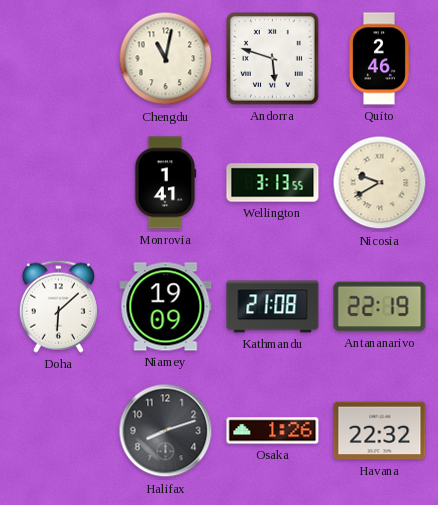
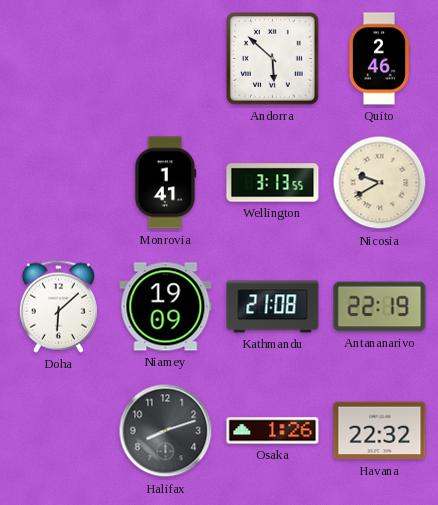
Chengdu: 11:02 -> none
Andorra: 5:48 -> 5:52
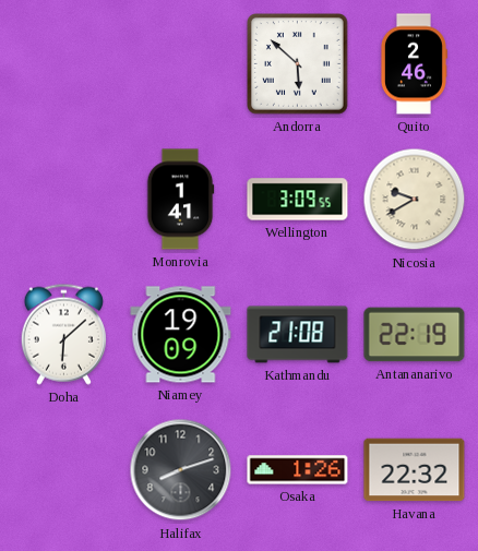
Wellington: 3:13 -> 3:09
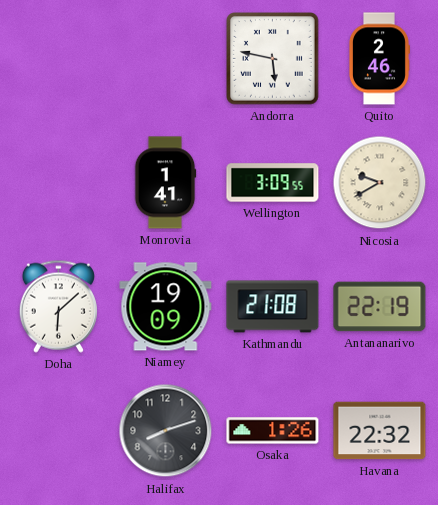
Andorra: 5:52 -> 5:47
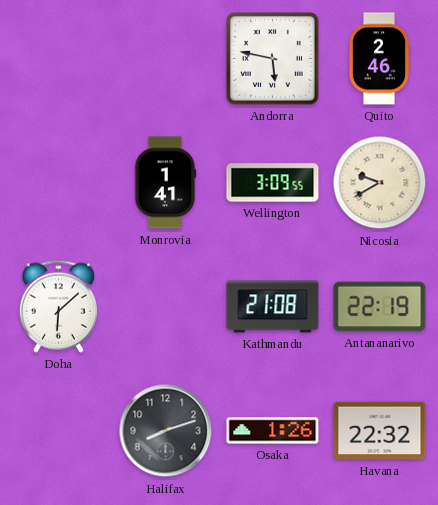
Niamey: 19:09 -> none
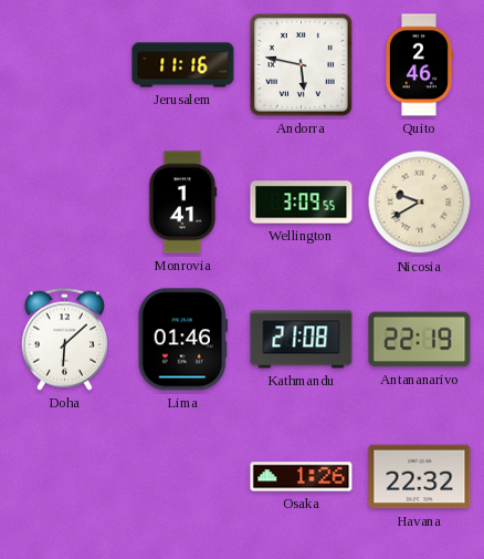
Jerusalem: none -> 11:16
Lima: none -> 01:46
Halifax: 8:12 -> none
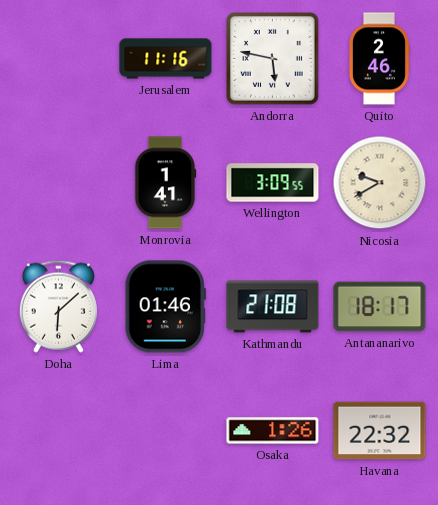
Antananarivo: 22:19 -> 18:17
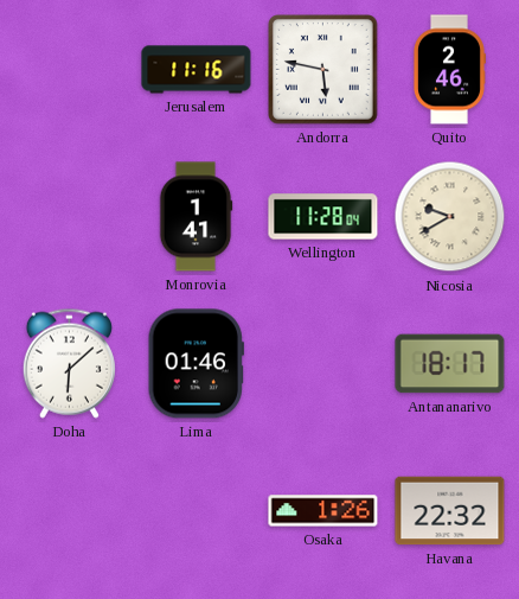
Wellington: 3:09 -> 11:28
Kathmandu: 21:08 -> none
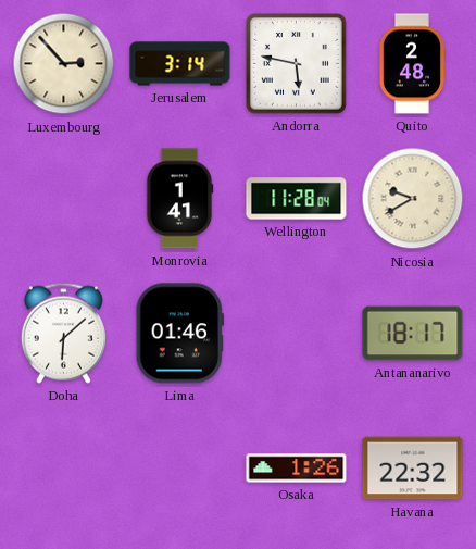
Luxembourg: none -> 2:53
Jerusalem: 11:16 -> 3:14
Quito: 2:46 -> 2:48
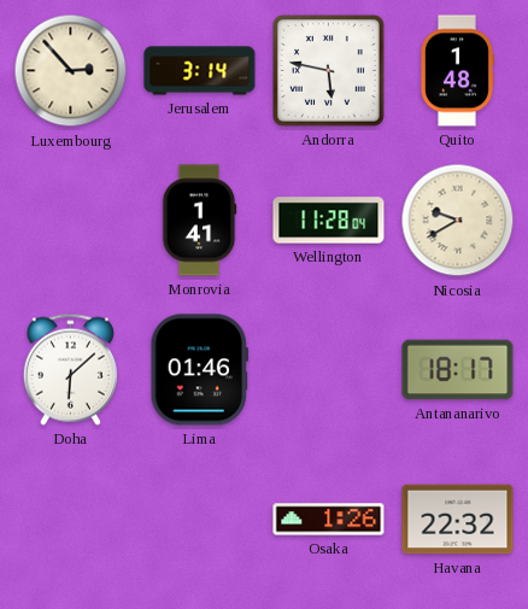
Quito: 2:48 -> 1:48
